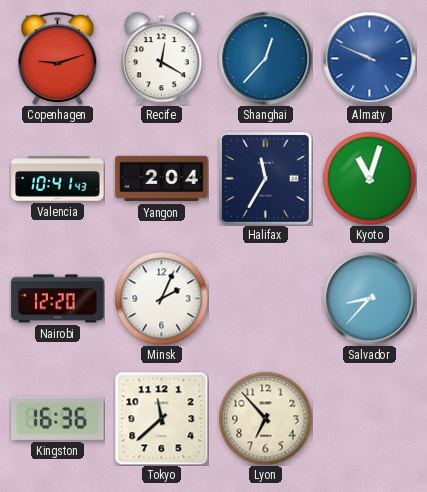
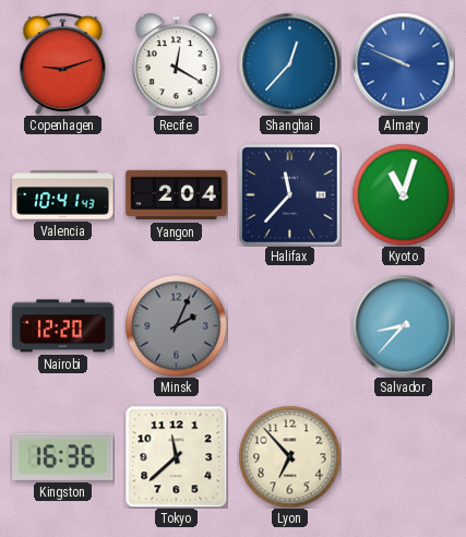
Halifax: 11:35 -> 11:37
Minsk dial: white -> grey
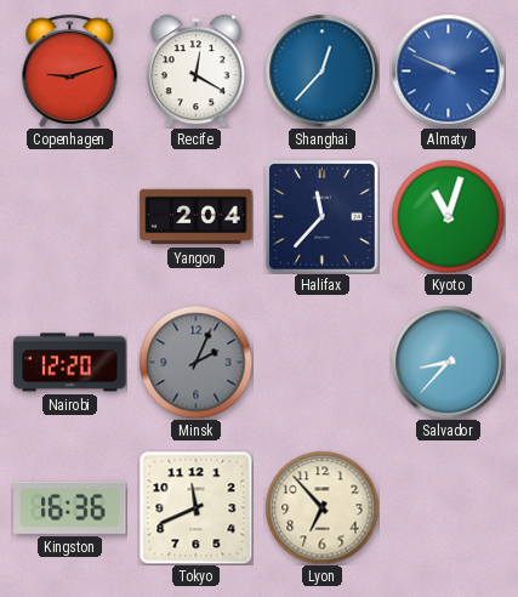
Valencia: 10:41 -> none
Tokyo: 11:38 -> 11:41
